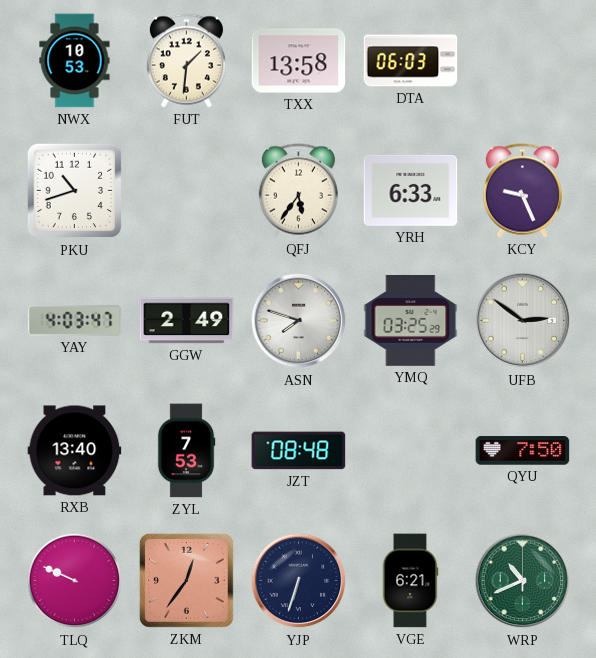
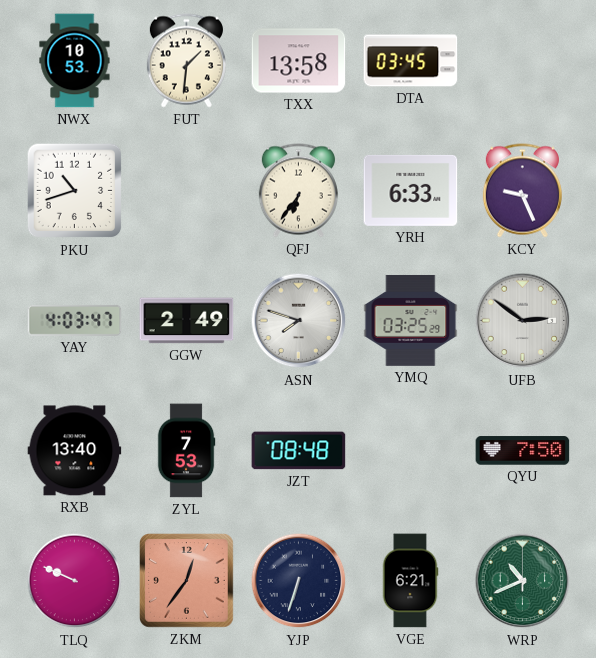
DTA: 06:03 -> 03:45
QFJ: 5:36 -> 6:36
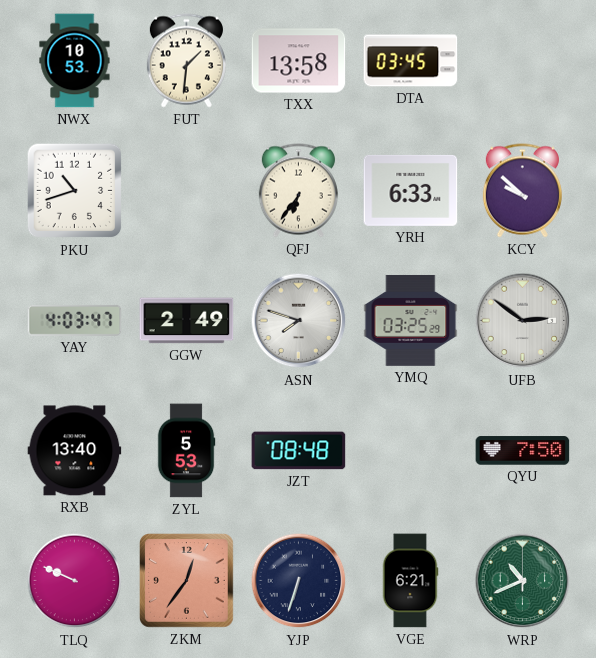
KCY: 9:26 -> 9:52
ZYL: 7:53 -> 5:53
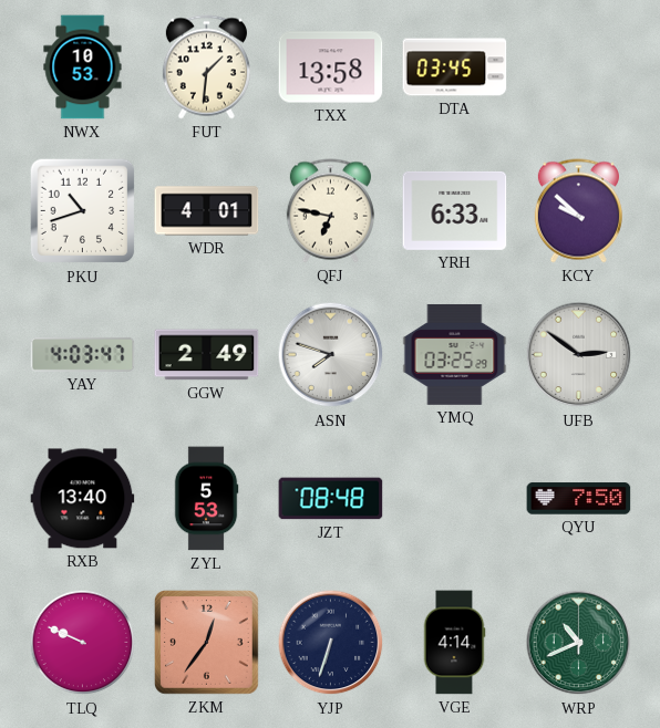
WDR: none -> 4:01
QFJ: 6:36 -> 6:47
VGE: 6:21 -> 4:14
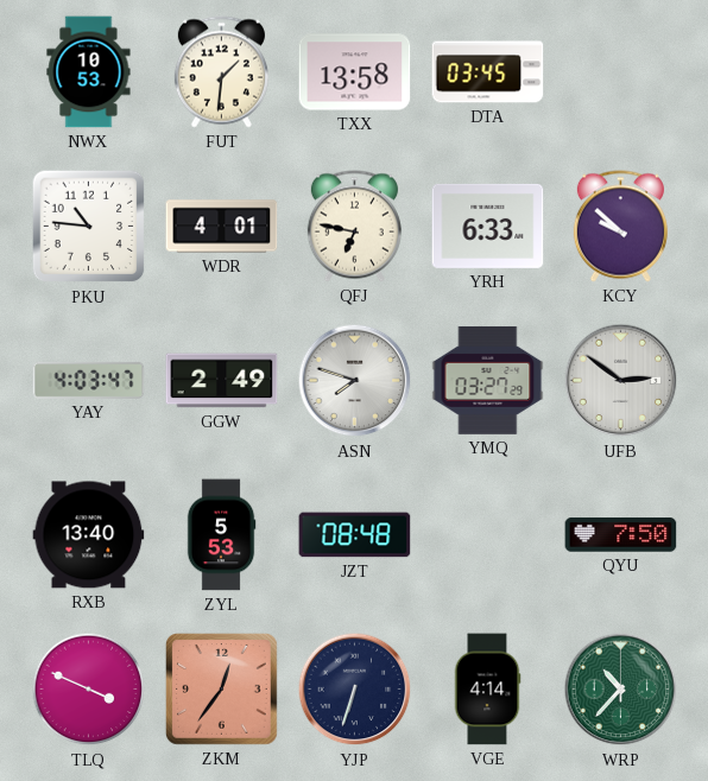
PKU: 10:42 -> 10:46
YMQ: 03:25 -> 03:27
TLQ: 9:49 -> 3:49
WRP: 10:41 -> 10:37
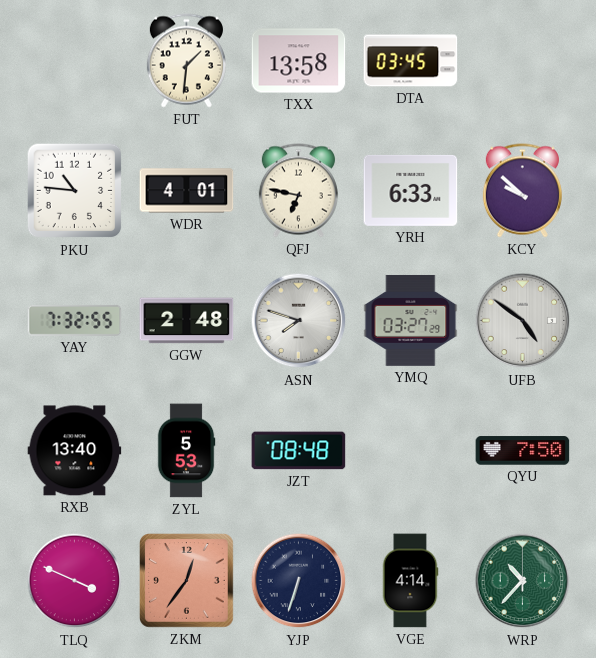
NWX: 10:53 -> none
YAY: 4:03 -> 7:32
GGW: 2:49 -> 2:48
UFB: 2:51 -> 4:51
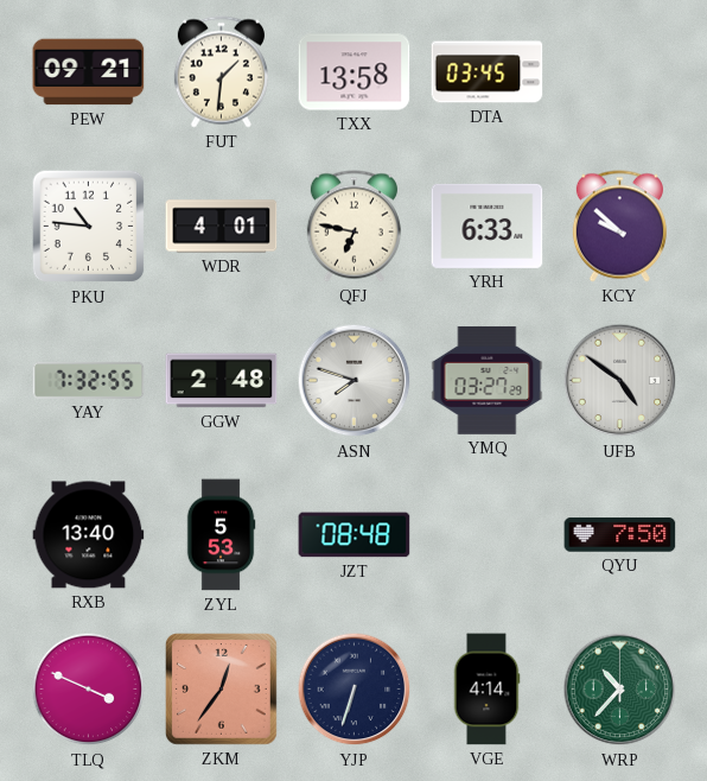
PEW: none -> 09:21
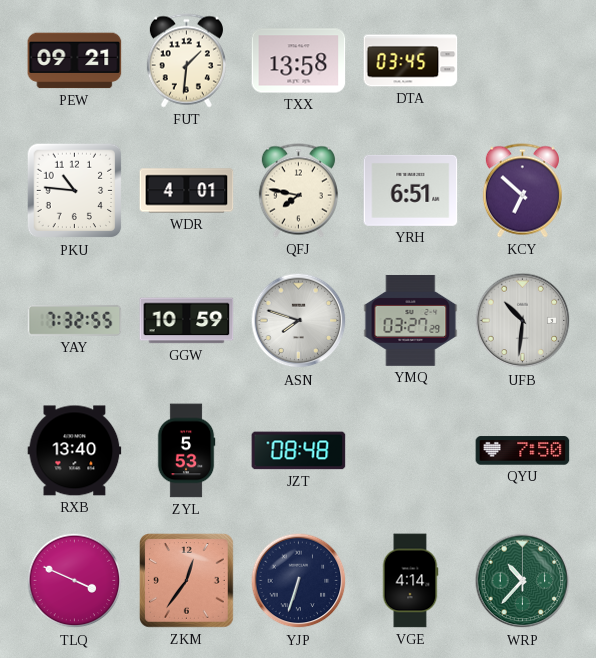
QFJ: 6:47 -> 7:47
YRH: 6:33 -> 6:51
KCY: 9:52 -> 6:52
GGW: 2:48 -> 10:59
UFB: 4:51 -> 10:31
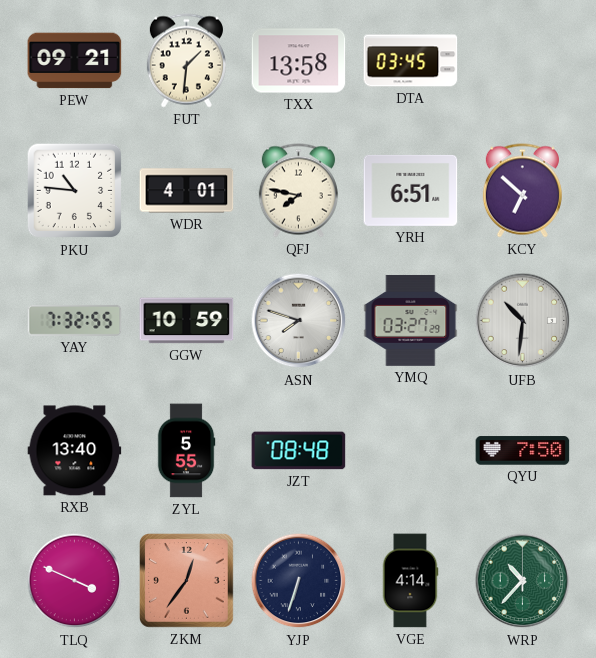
ZYL: 5:53 -> 5:55
